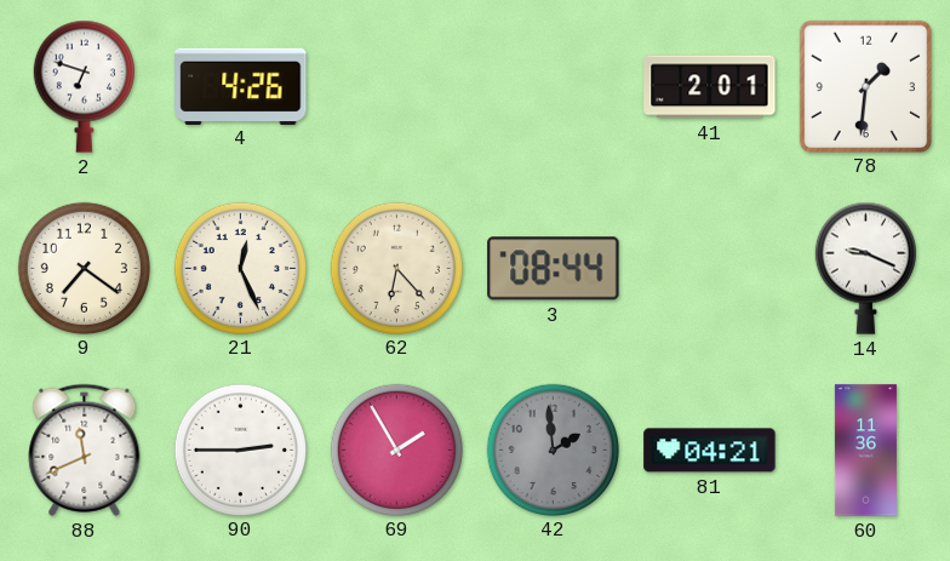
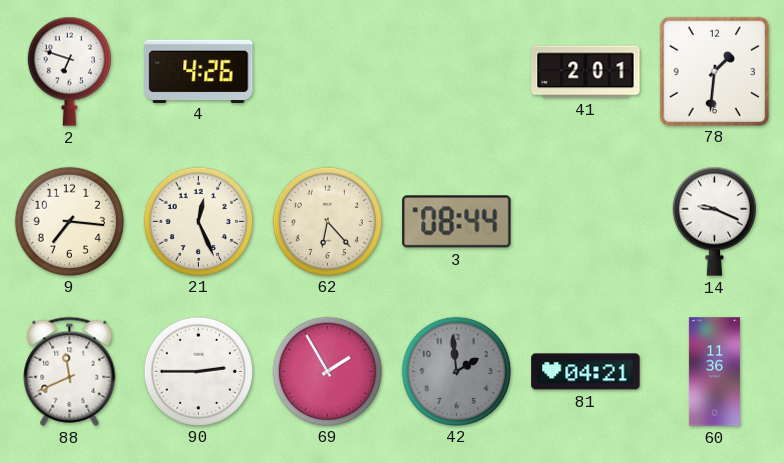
9: 7:21 -> 7:16
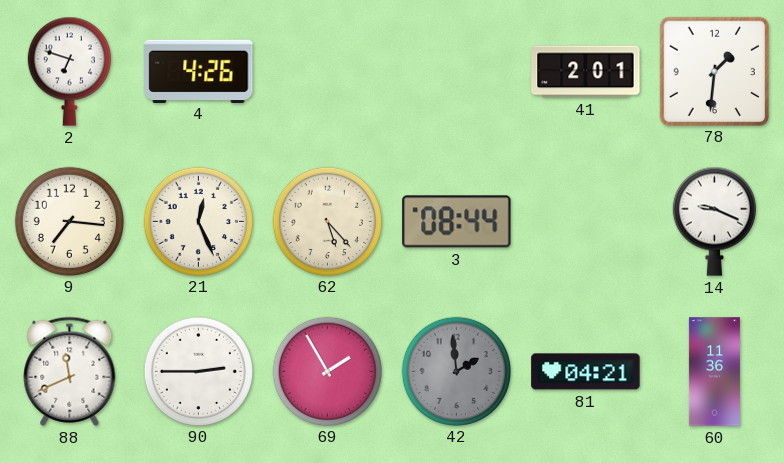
62: 6:23 -> 5:23
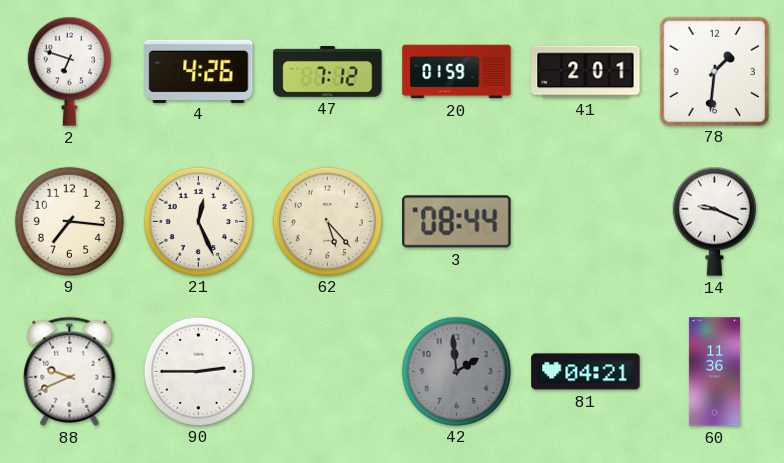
47: none -> 7:12
20: none -> 01:59
88: 11:41 -> 9:41
69: 1:55 -> none
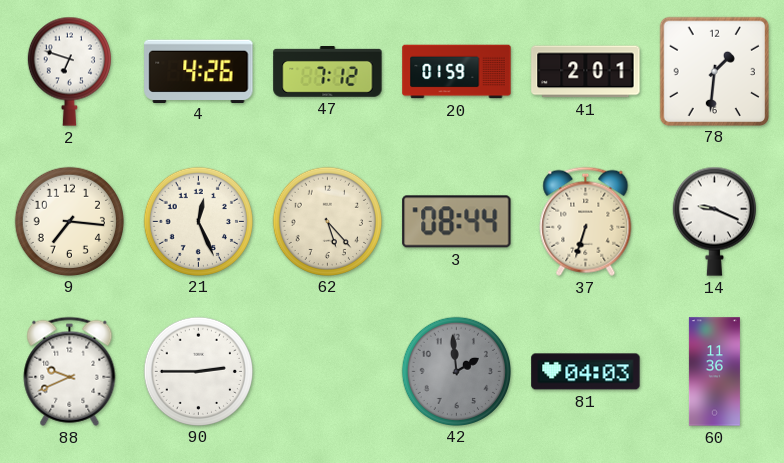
37: none -> 6:33
81: 04:21 -> 04:03
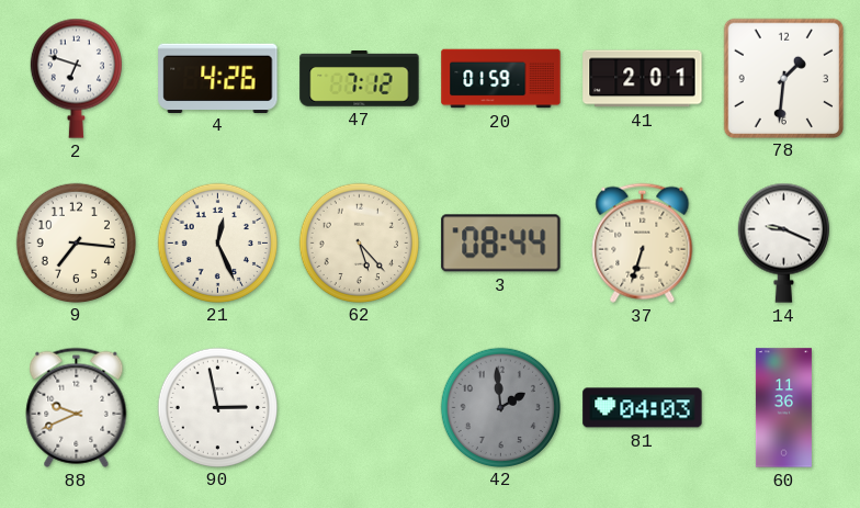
90: 2:45 -> 2:58
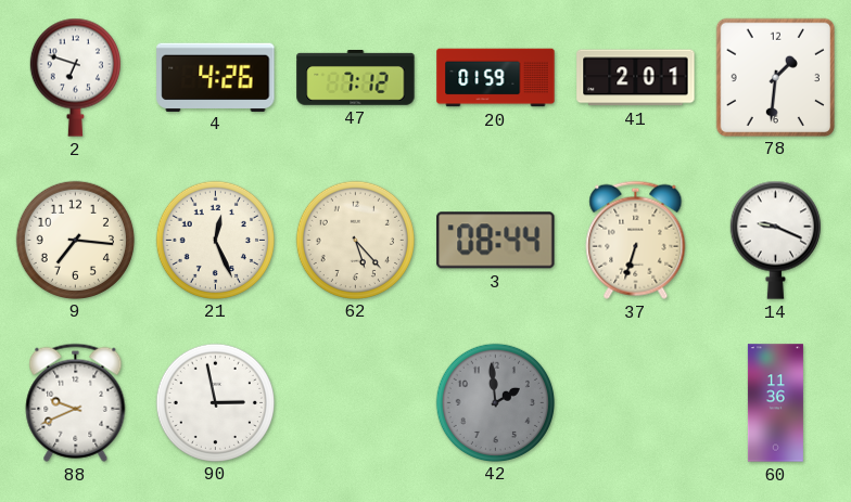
81: 04:03 -> none
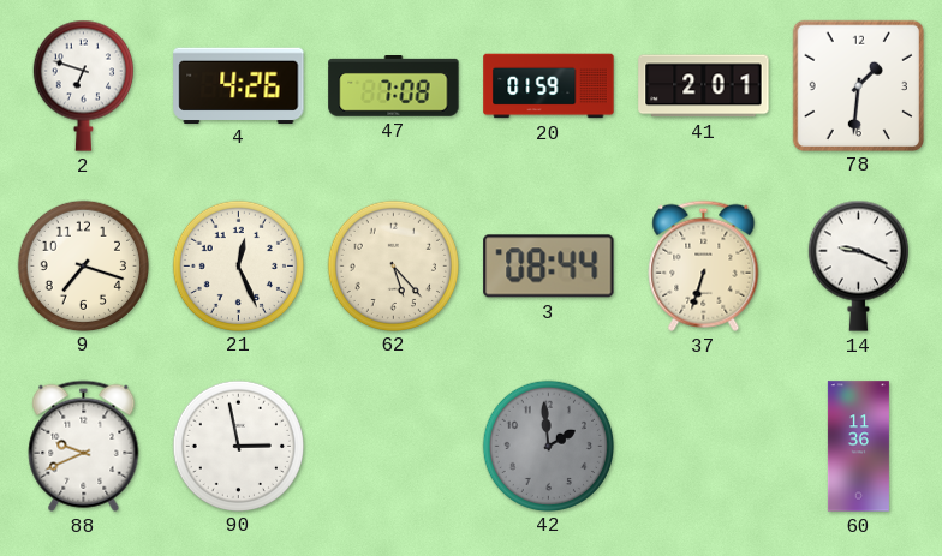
47: 7:12 -> 7:08
9: 7:16 -> 7:18
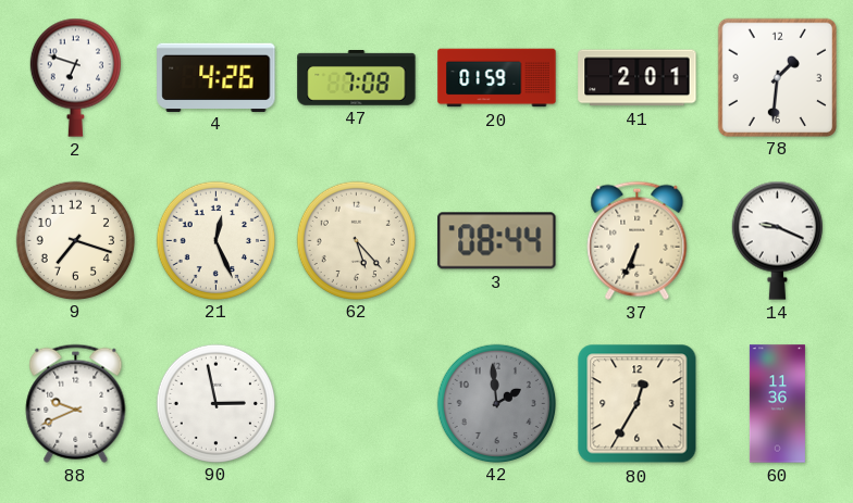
37: 6:33 -> 6:34
80: none -> 12:35
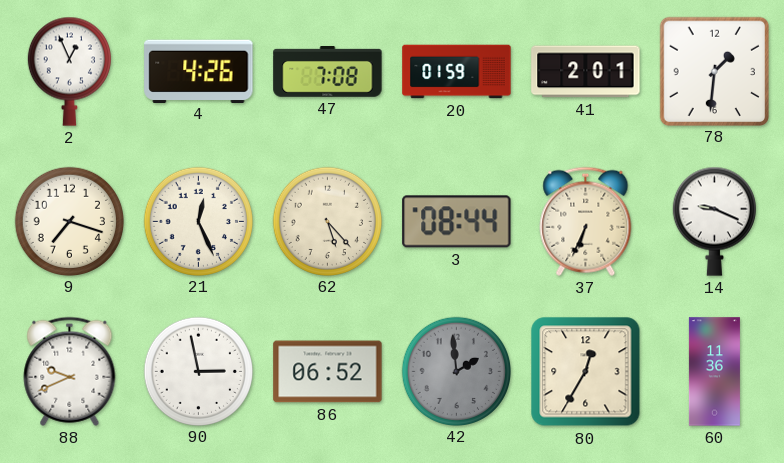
2: 6:48 -> 12:56
86: none -> 06:52
